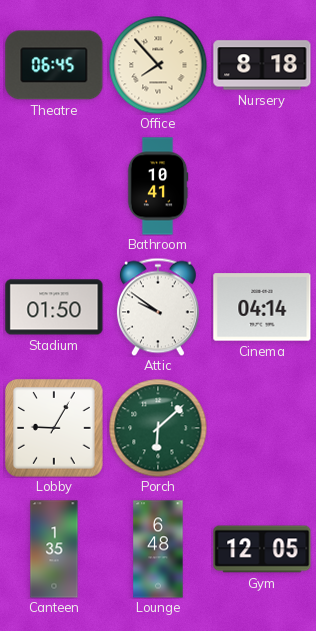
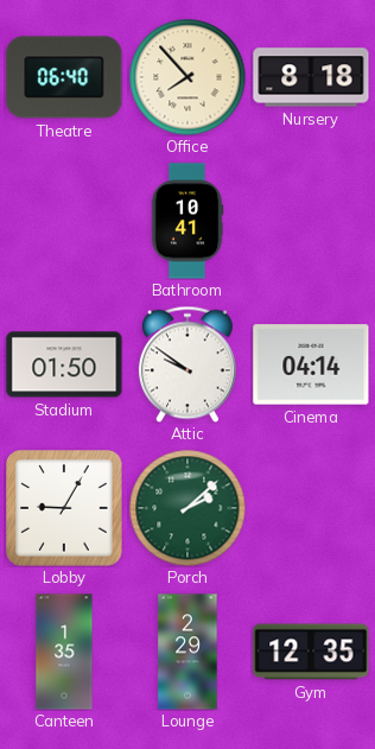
Theatre: 06:45 -> 06:40
Porch: 6:08 -> 2:08
Lounge: 6:48 -> 2:29
Gym: 12:05 -> 12:35
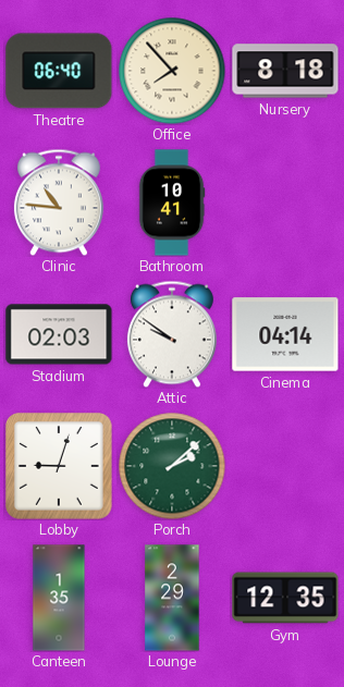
Clinic: none -> 10:46
Stadium: 01:50 -> 02:03
Lobby: 9:05 -> 9:03
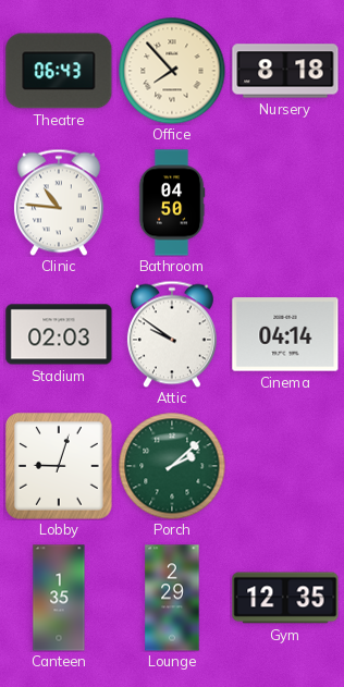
Theatre: 06:40 -> 06:43
Bathroom: 10:41 -> 04:50
